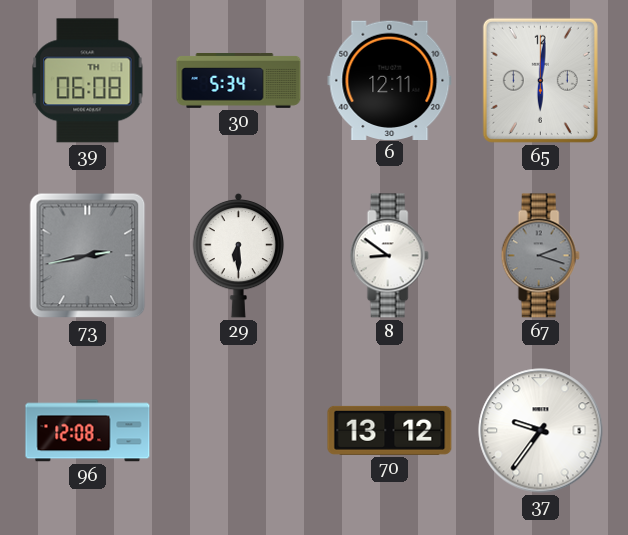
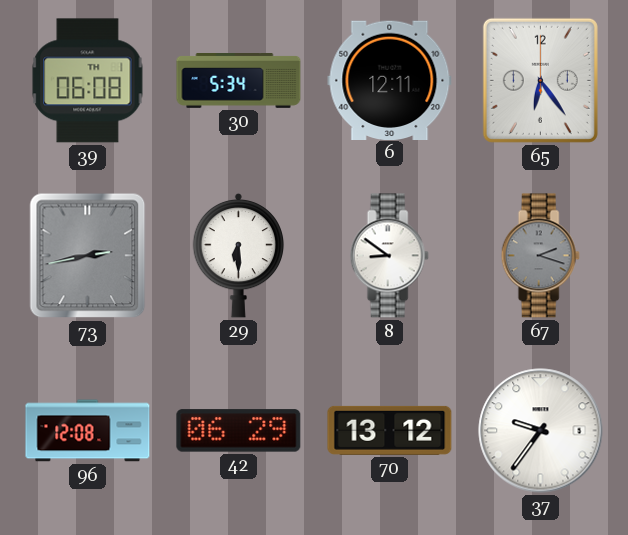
65: 6:01 -> 6:24
42: none -> 06:29
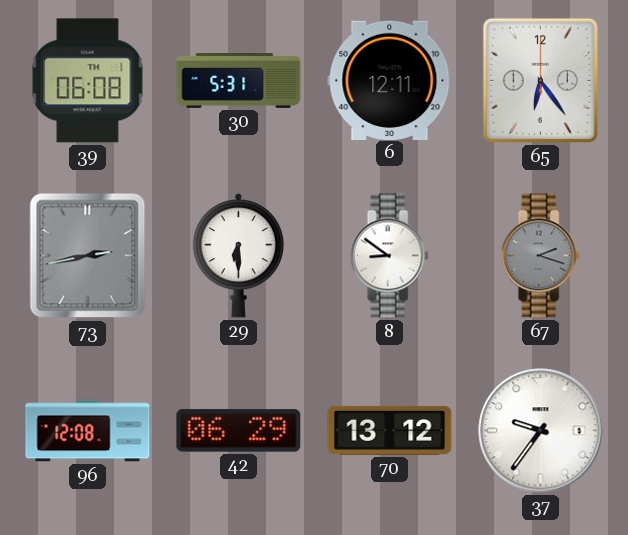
30: 5:34 -> 5:31
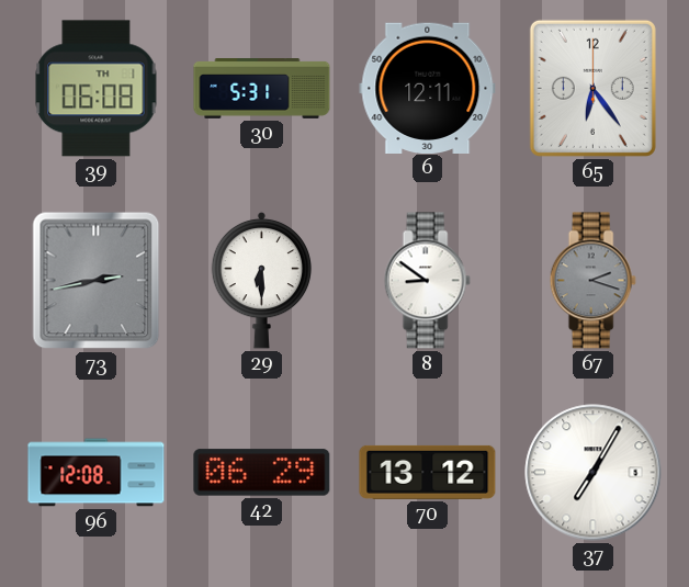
37: 9:36 -> 7:05
